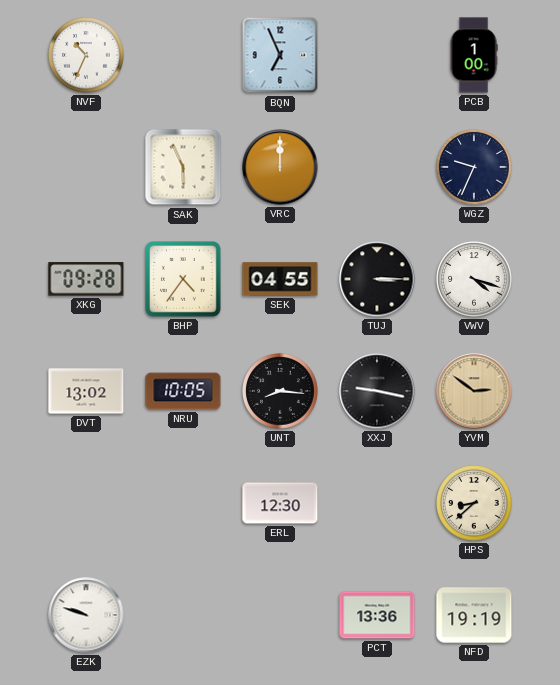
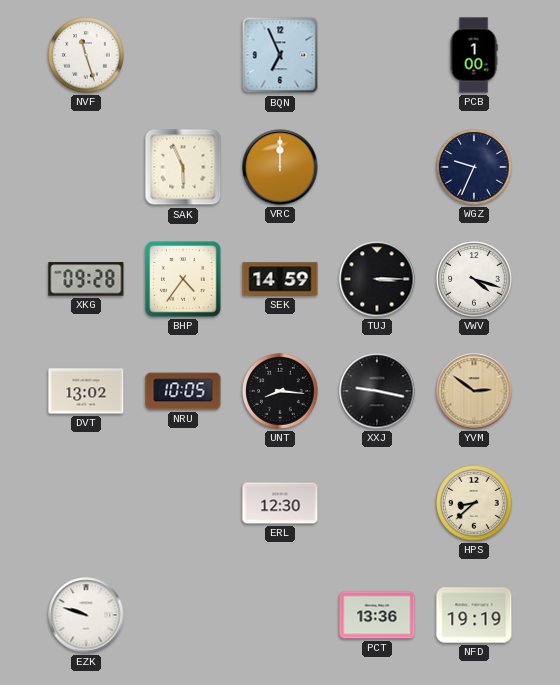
NVF: 10:34 -> 11:27
SEK: 04:55 -> 14:59
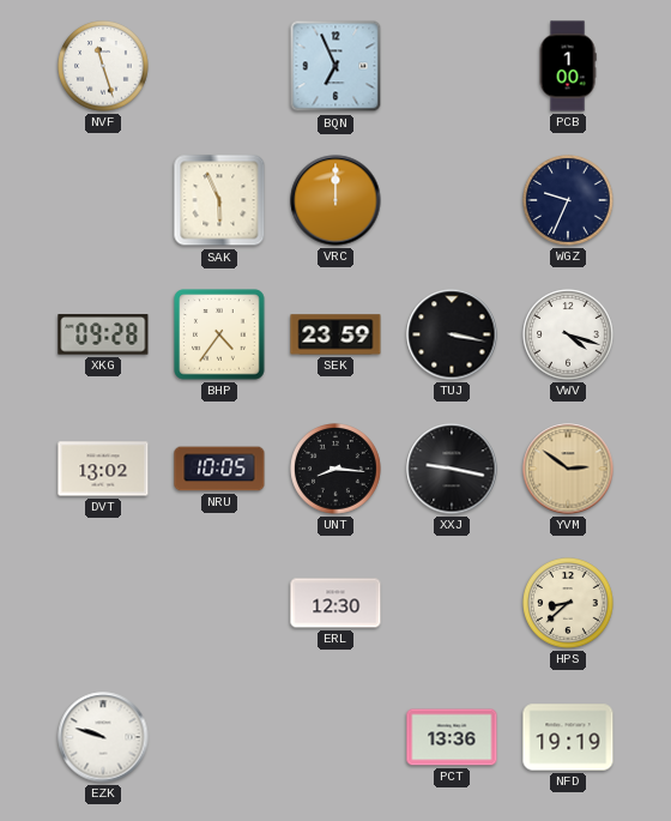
SEK: 14:59 -> 23:59
TUJ: 3:15 -> 3:17
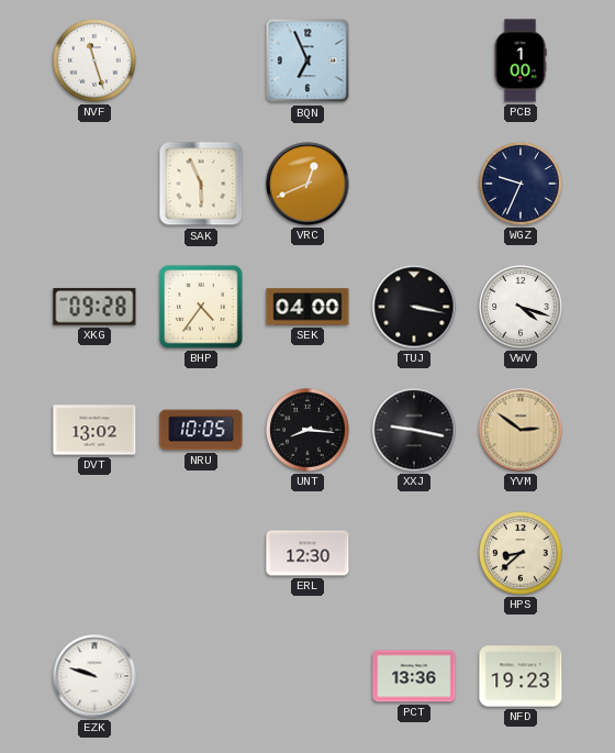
VRC: 12:00 -> 12:41
SEK: 23:59 -> 04:00
NFD: 19:19 -> 19:23
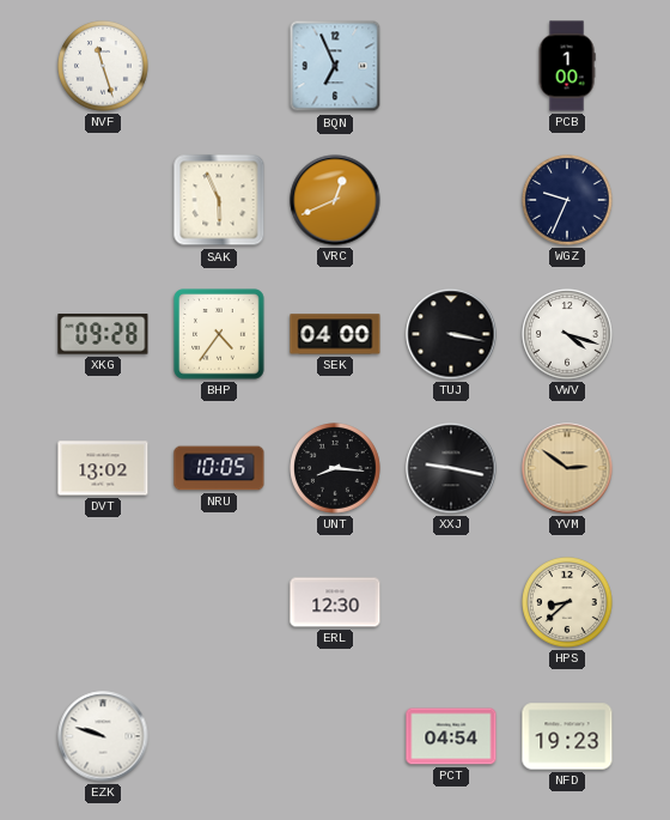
PCT: 13:36 -> 04:54
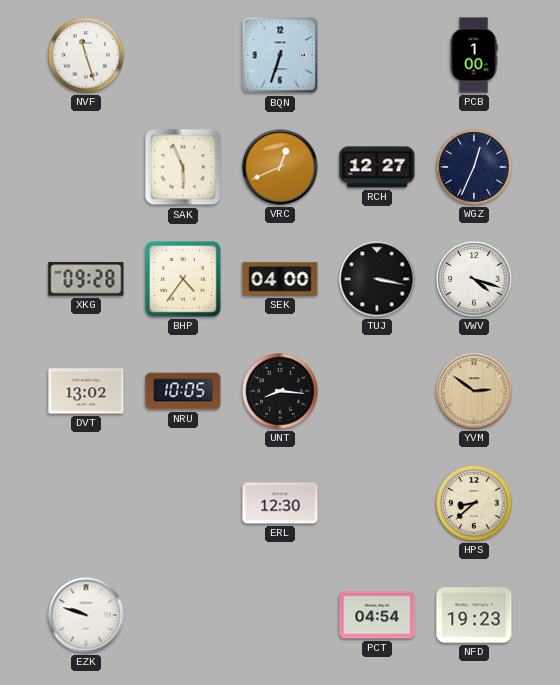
BQN: 6:56 -> 6:33
RCH: none -> 12:27
WGZ: 9:34 -> 12:34
XXJ: 9:17 -> none
